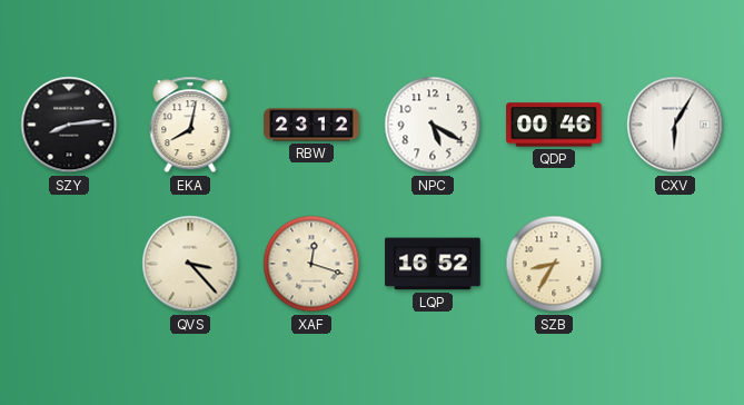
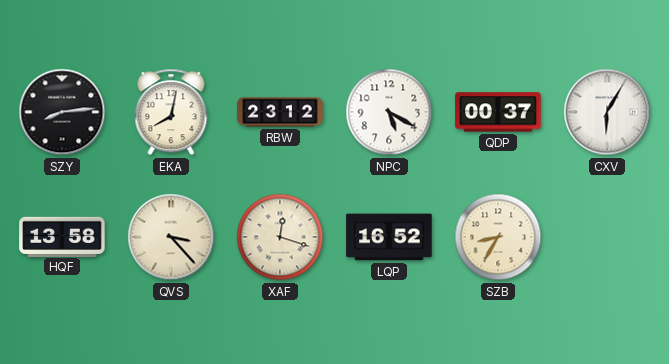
QDP: 00:46 -> 00:37
HQF: none -> 13:58
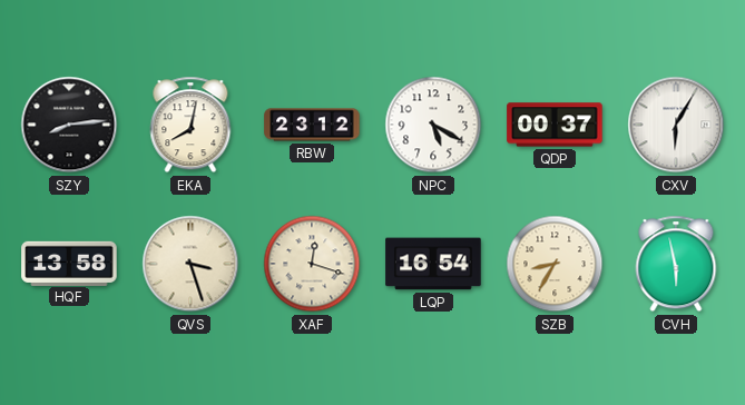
QVS: 3:23 -> 3:27
LQP: 16:52 -> 16:54
CVH: none -> 5:58
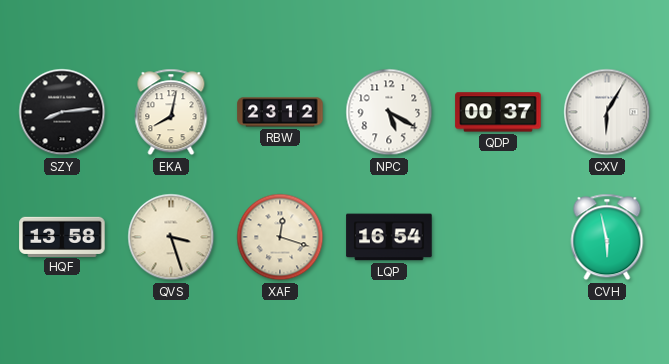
SZB: 8:35 -> none
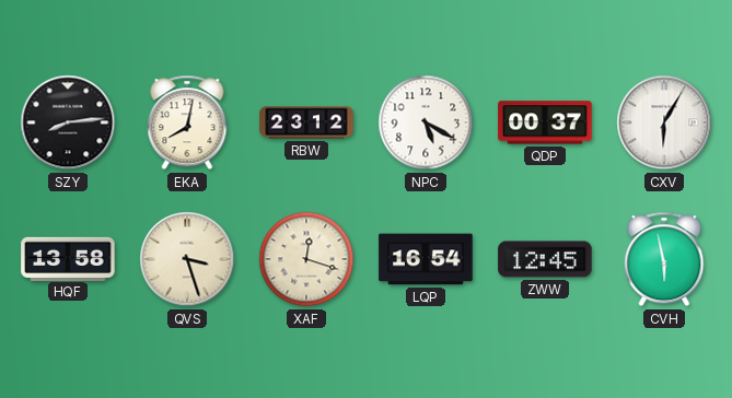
ZWW: none -> 12:45
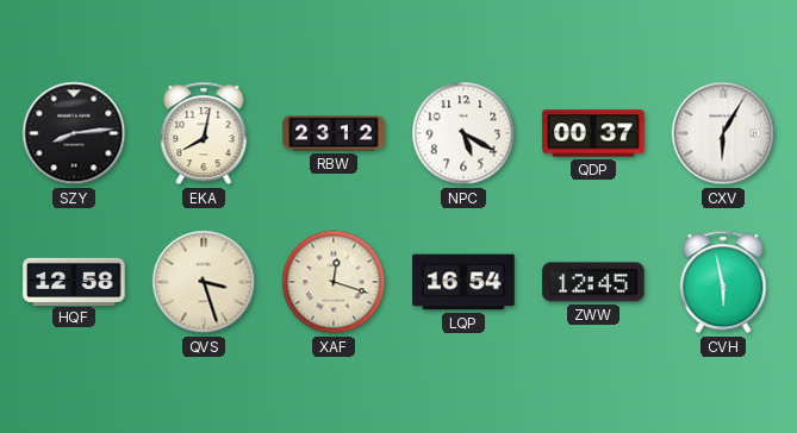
HQF: 13:58 -> 12:58
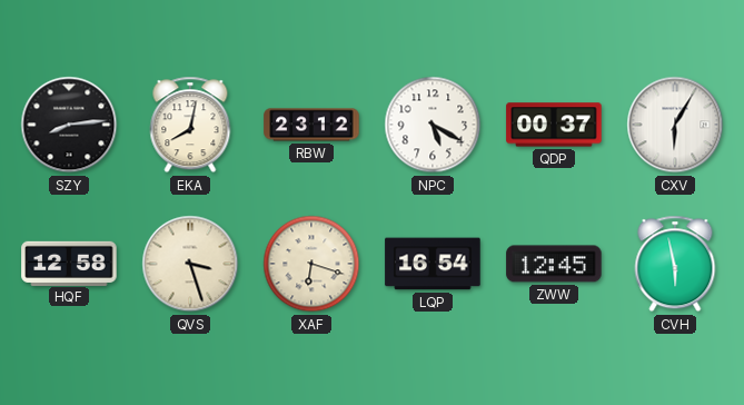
XAF: 12:18 -> 6:18
